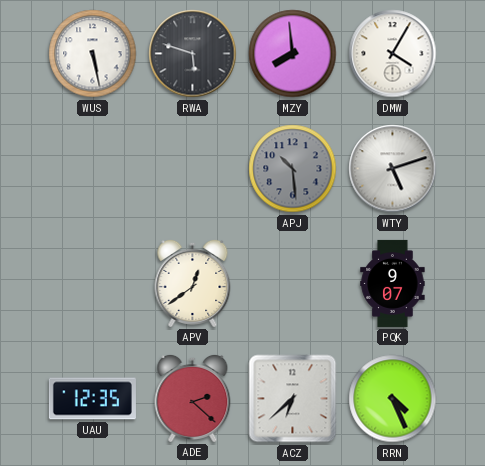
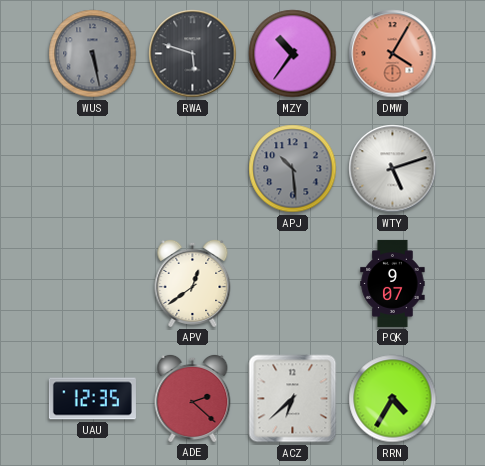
WUS dial: white -> grey
MZY: 7:59 -> 10:36
DMW dial: white -> salmon
RRN: 4:26 -> 4:35
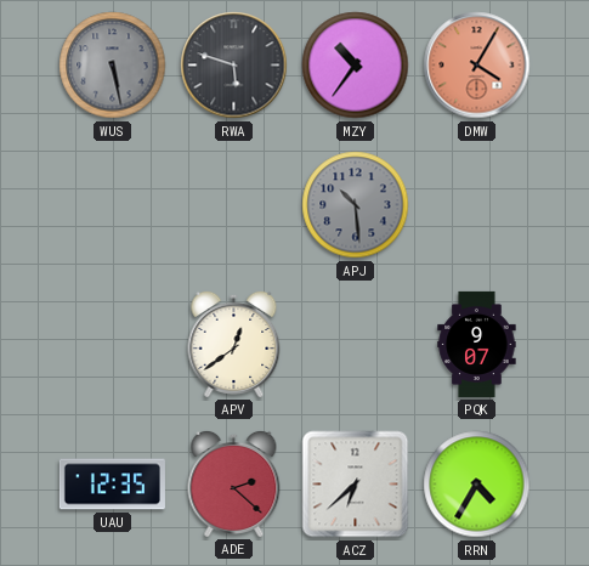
WTY: 5:12 -> none
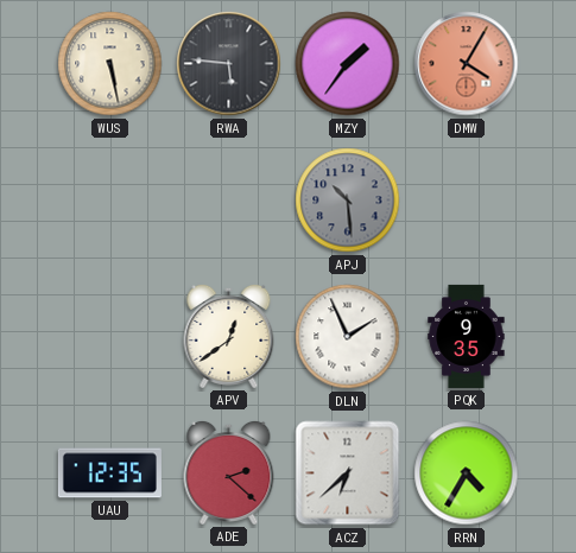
WUS dial: grey -> cream
RWA: 5:48 -> 5:46
MZY: 10:36 -> 1:36
DLN: none -> 1:56
PQK: 9:07 -> 9:35
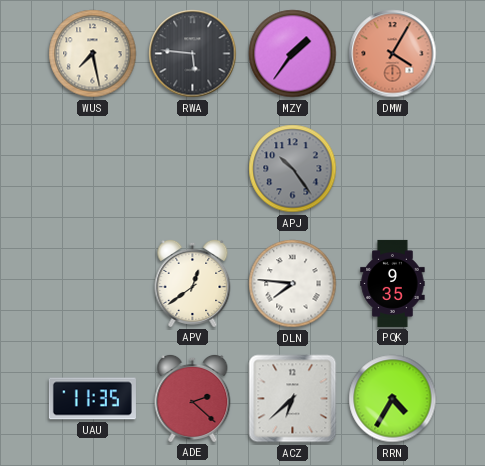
WUS: 5:28 -> 7:28
APJ: 10:29 -> 10:24
DLN: 1:56 -> 7:46
UAU: 12:35 -> 11:35
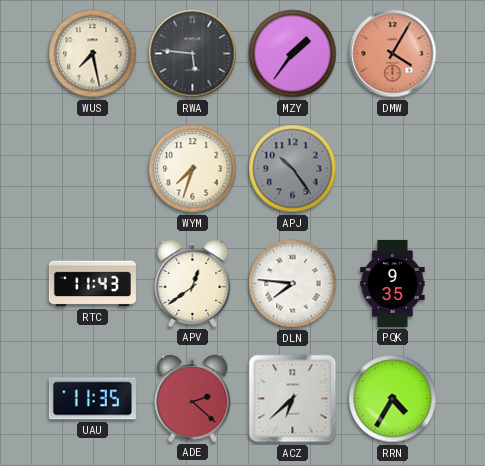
WYM: none -> 7:33
RTC: none -> 11:43
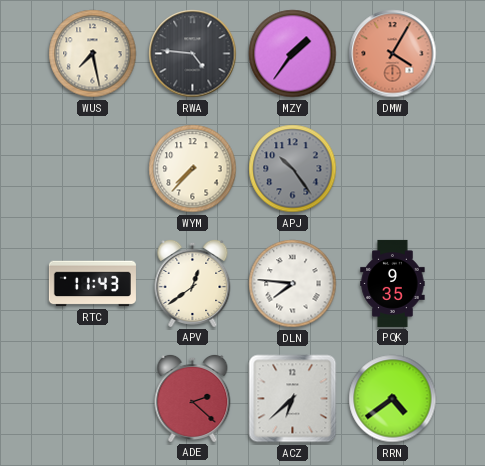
RWA: 5:46 -> 4:46
WYM: 7:33 -> 7:37
UAU: 11:35 -> none
RRN: 4:35 -> 4:39
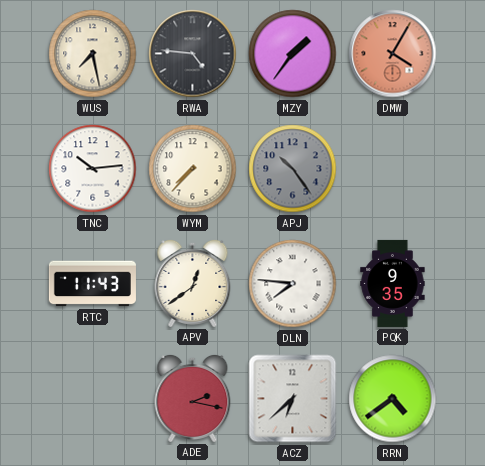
TNC: none -> 10:14
ADE: 2:22 -> 2:17
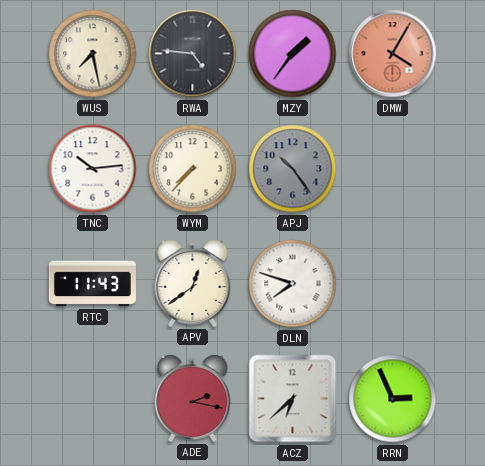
DLN: 7:46 -> 7:48
PQK: 9:35 -> none
RRN: 4:39 -> 2:56
